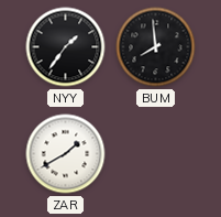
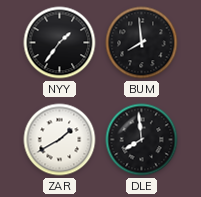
DLE: none -> 7:59
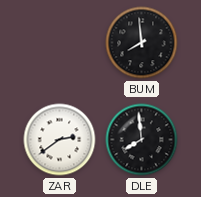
NYY: 1:36 -> none
ZAR: 1:40 -> 2:39
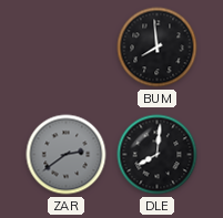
ZAR dial: white -> grey
DLE: 7:59 -> 8:01
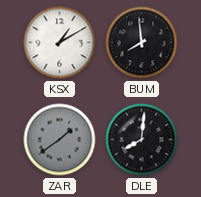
KSX: none -> 1:10
ZAR: 2:39 -> 1:39
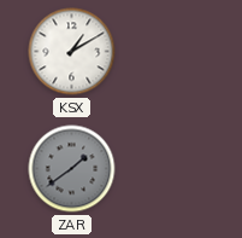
BUM: 7:59 -> none
DLE: 8:01 -> none
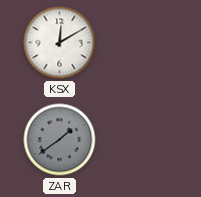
KSX: 1:10 -> 12:10
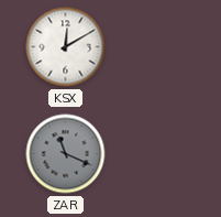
ZAR: 1:39 -> 11:19
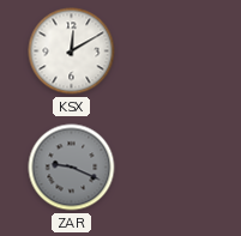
ZAR: 11:19 -> 9:19
